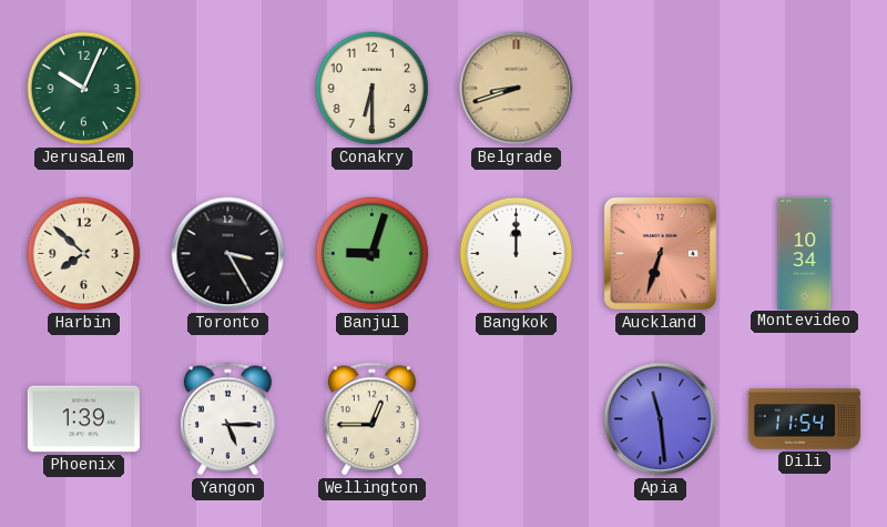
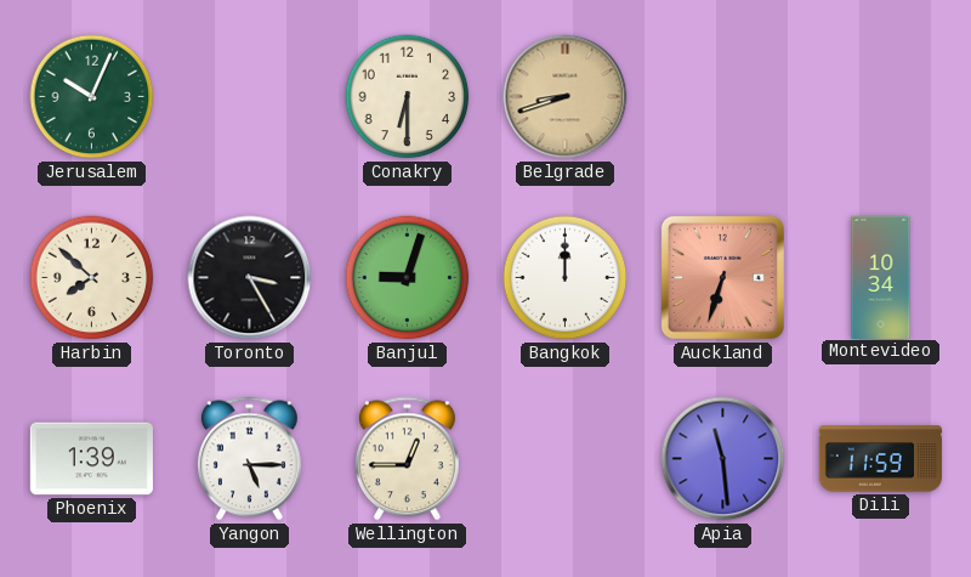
Dili: 11:54 -> 11:59
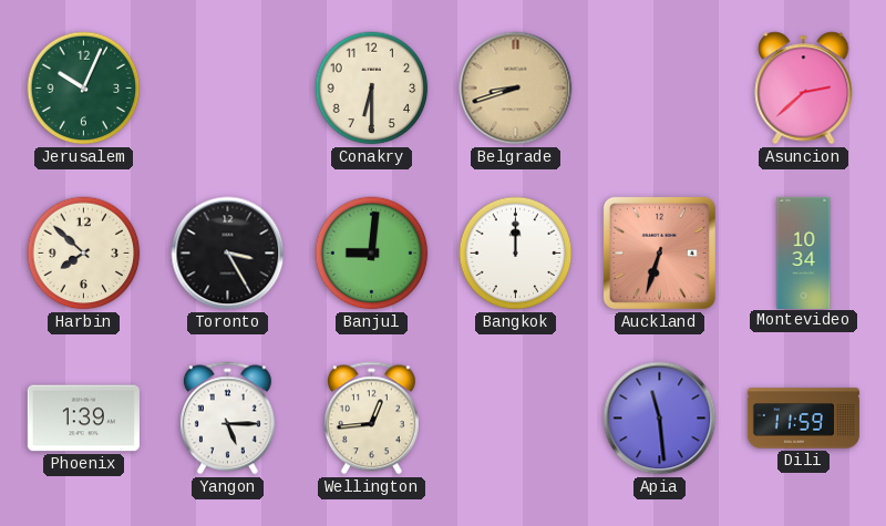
Asuncion: none -> 2:38
Banjul: 9:03 -> 9:01
Wellington: 12:45 -> 12:44
